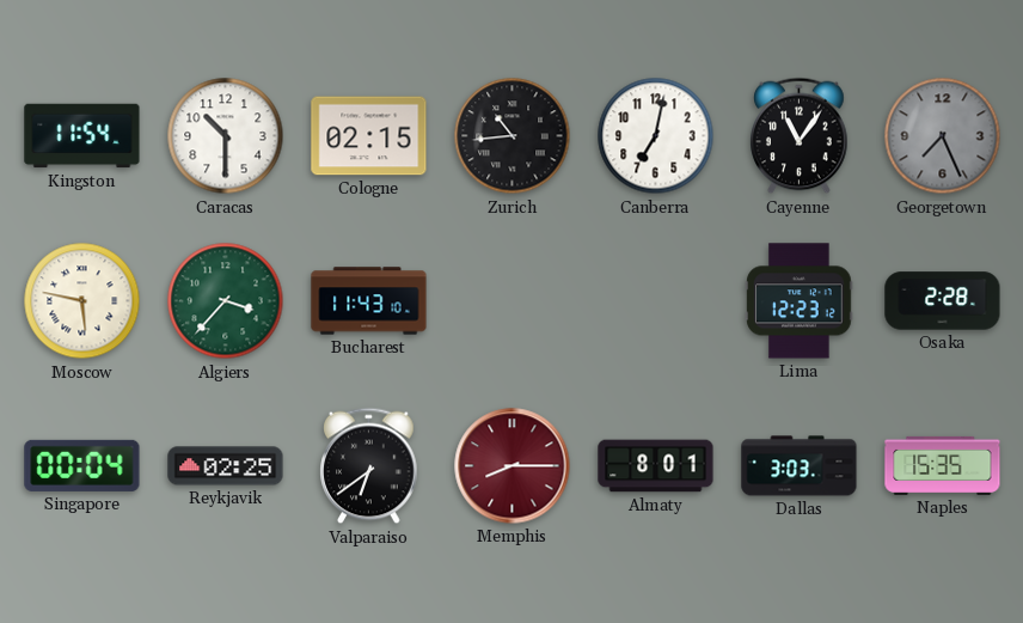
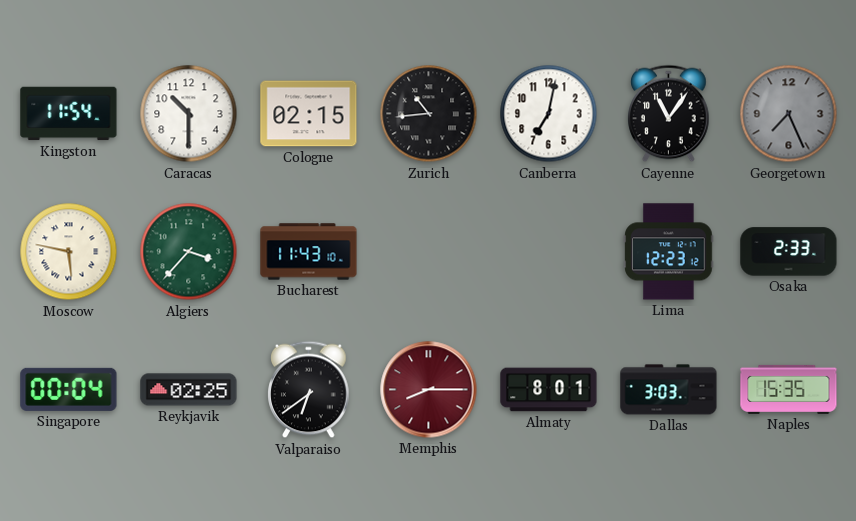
Osaka: 2:28 -> 2:33
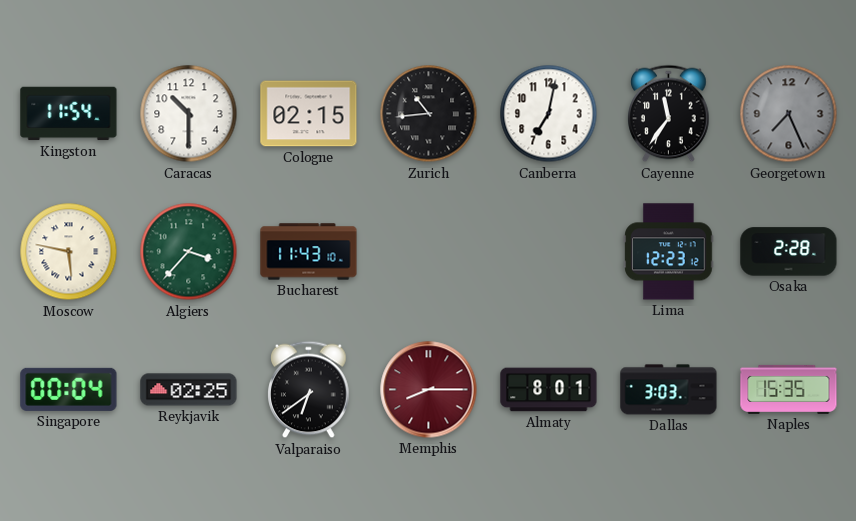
Cayenne: 11:06 -> 11:36
Osaka: 2:33 -> 2:28
